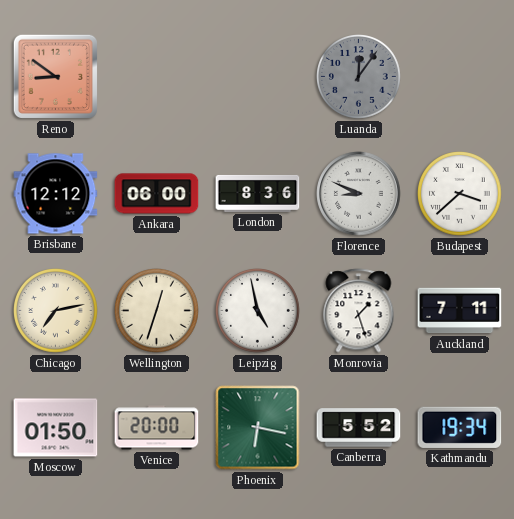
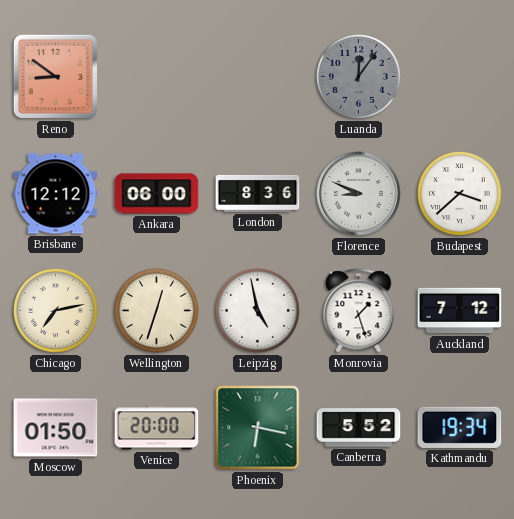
Auckland: 7:11 -> 7:12
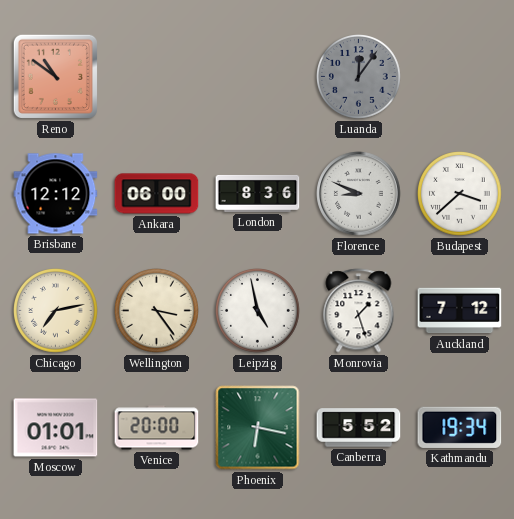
Reno: 8:51 -> 10:51
Wellington: 12:33 -> 3:24
Moscow: 01:50 -> 01:01
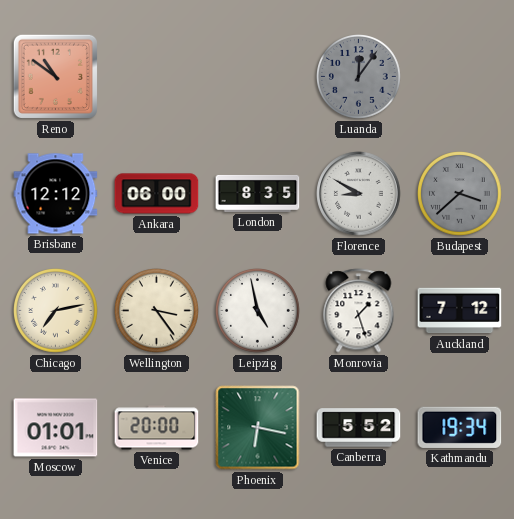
London: 8:36 -> 8:35
Florence: 8:49 -> 8:50
Budapest dial: white -> grey
